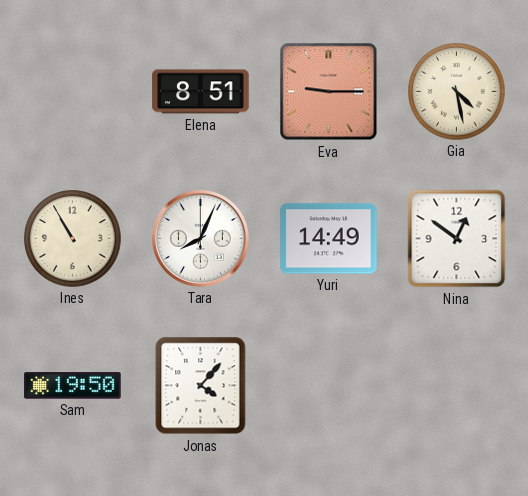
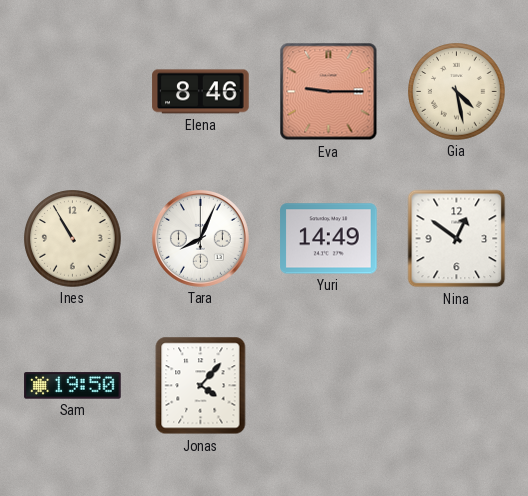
Elena: 8:51 -> 8:46
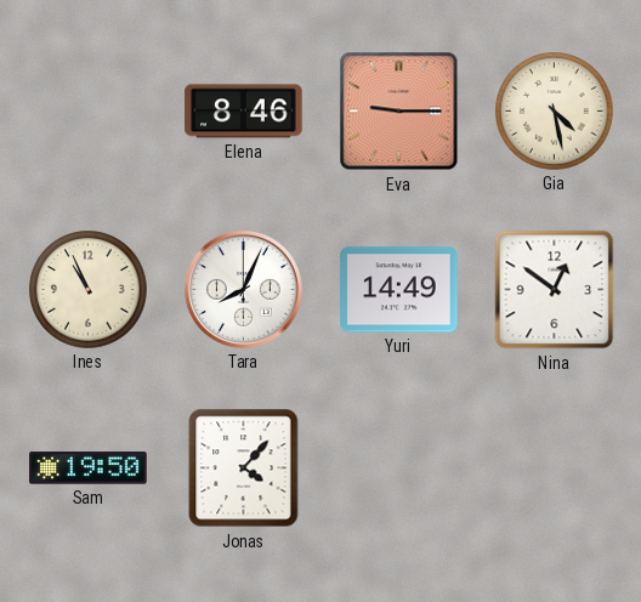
Ines: 10:55 -> 10:56
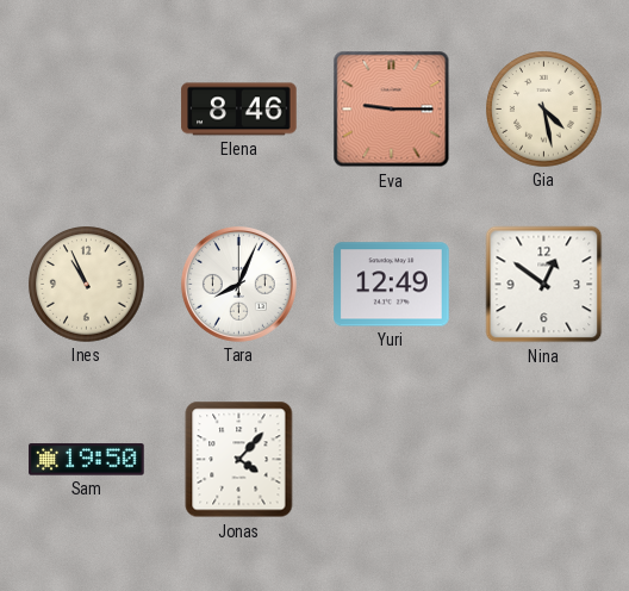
Yuri: 14:49 -> 12:49
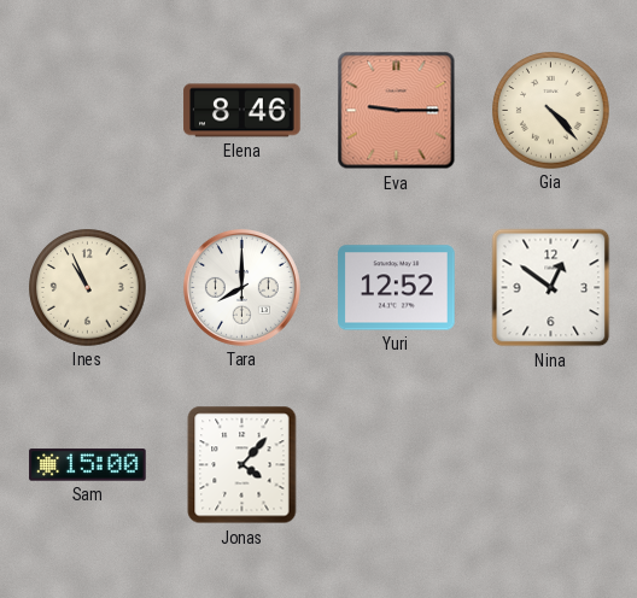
Gia: 4:28 -> 4:23
Tara: 8:04 -> 8:00
Yuri: 12:49 -> 12:52
Sam: 19:50 -> 15:00
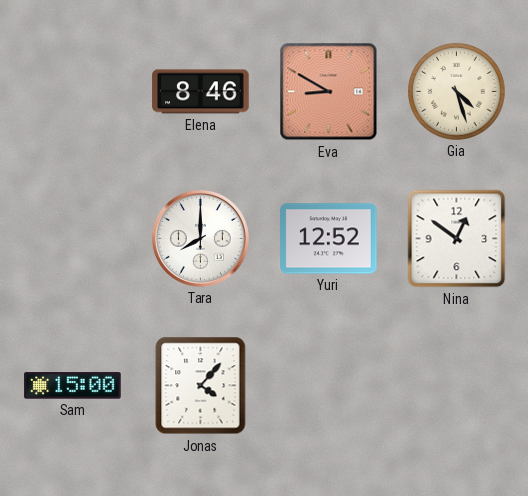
Eva: 9:15 -> 8:50
Gia: 4:23 -> 4:27
Ines: 10:56 -> none
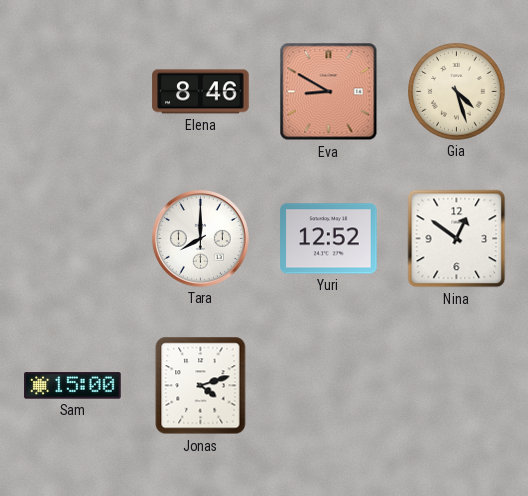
Jonas: 4:07 -> 4:12
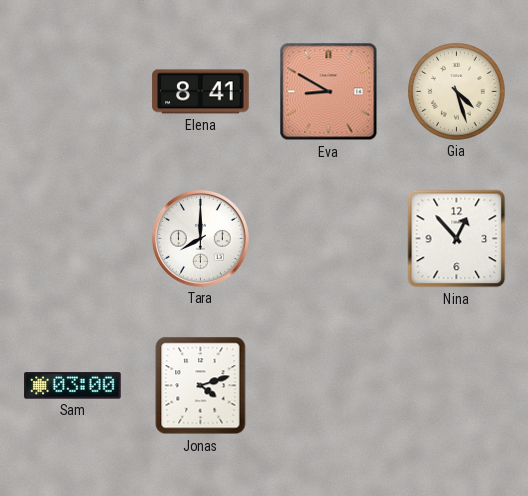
Elena: 8:46 -> 8:41
Yuri: 12:52 -> none
Nina: 12:51 -> 12:53
Sam: 15:00 -> 03:00
